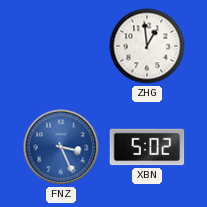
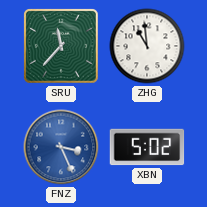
SRU: none -> 11:37
ZHG: 12:59 -> 10:59
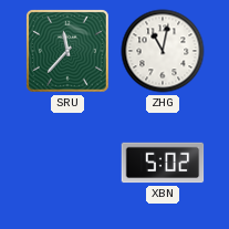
ZHG: 10:59 -> 11:02
FNZ: 3:26 -> none
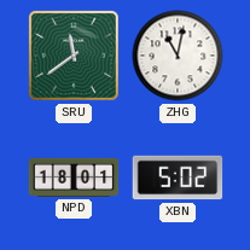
SRU: 11:37 -> 11:39
NPD: none -> 18:01
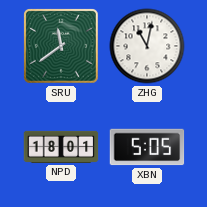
XBN: 5:02 -> 5:05
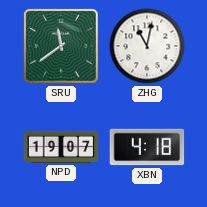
NPD: 18:01 -> 19:07
XBN: 5:05 -> 4:18
